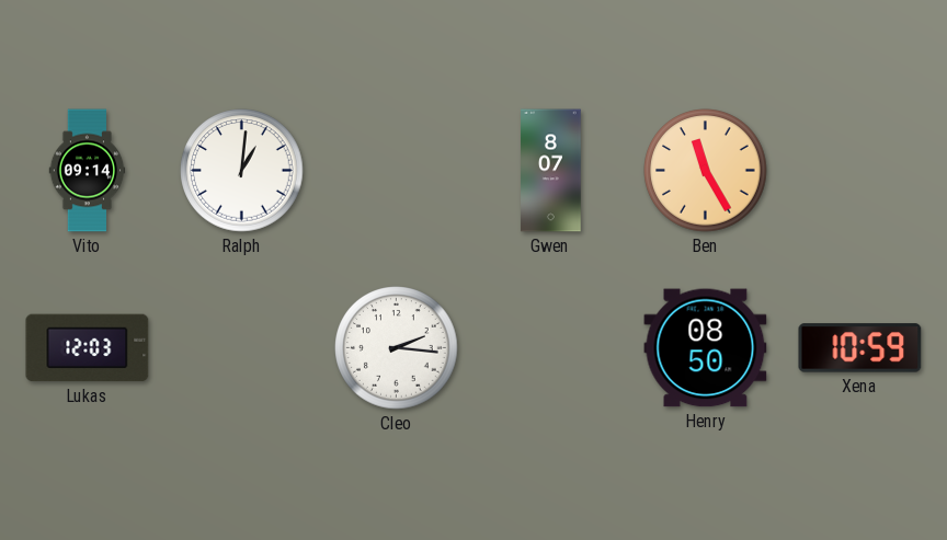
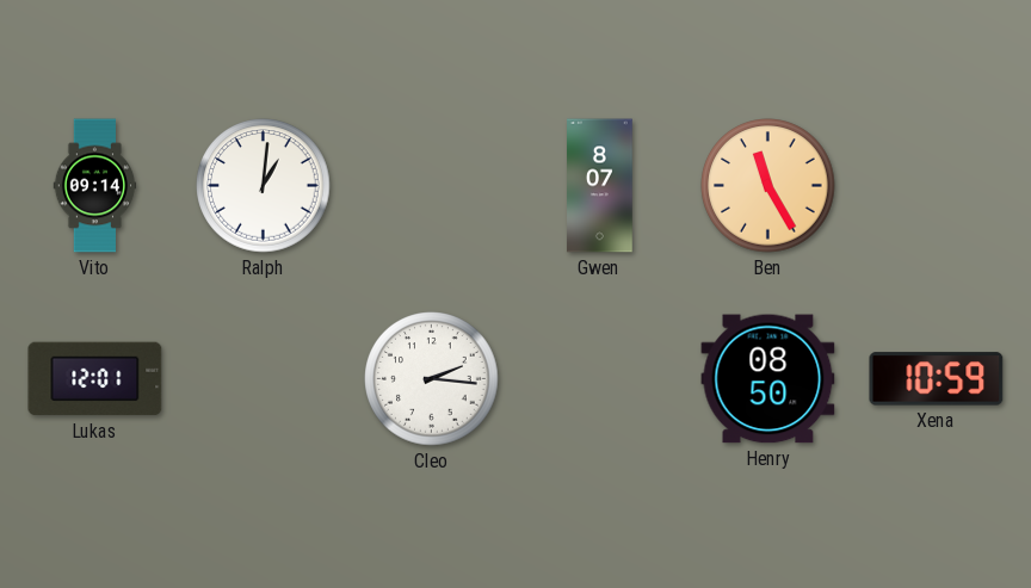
Lukas: 12:03 -> 12:01
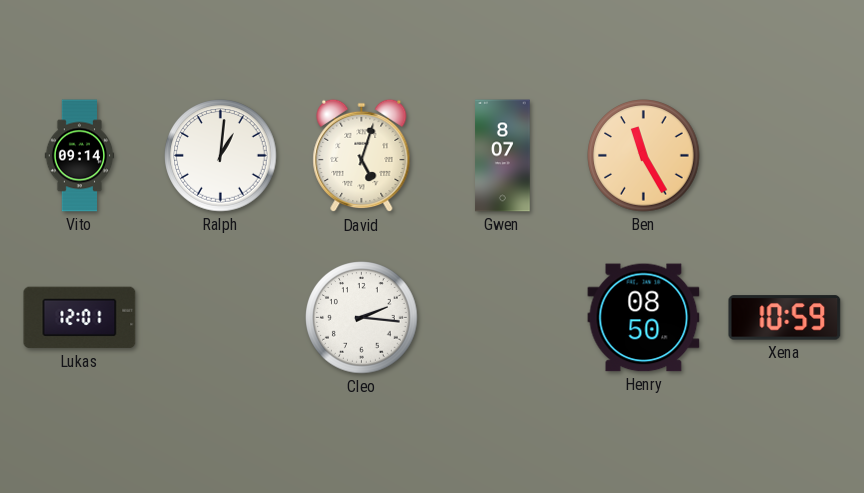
David: none -> 5:03
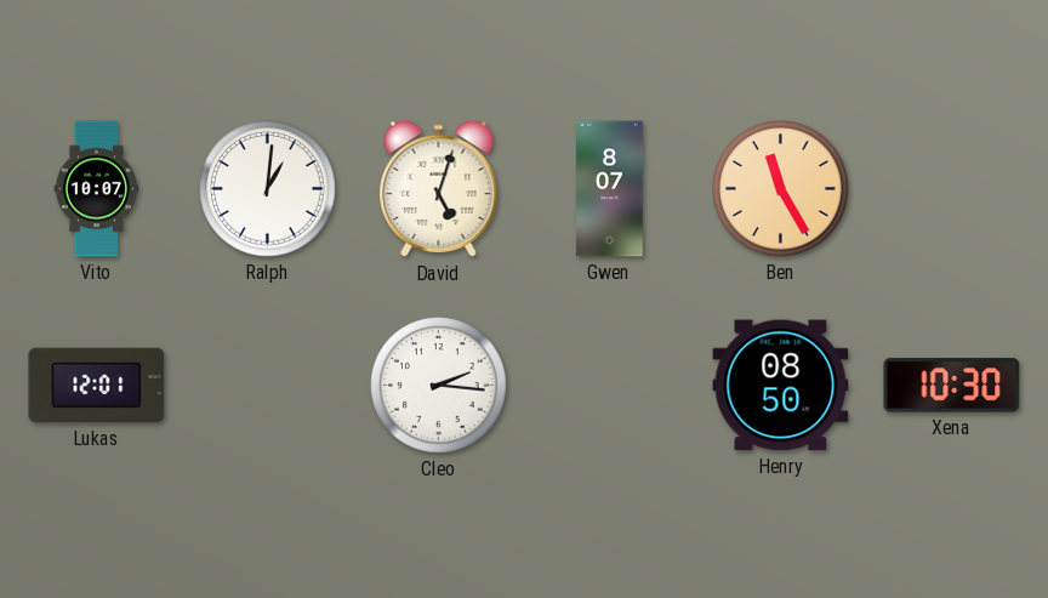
Vito: 09:14 -> 10:07
Xena: 10:59 -> 10:30
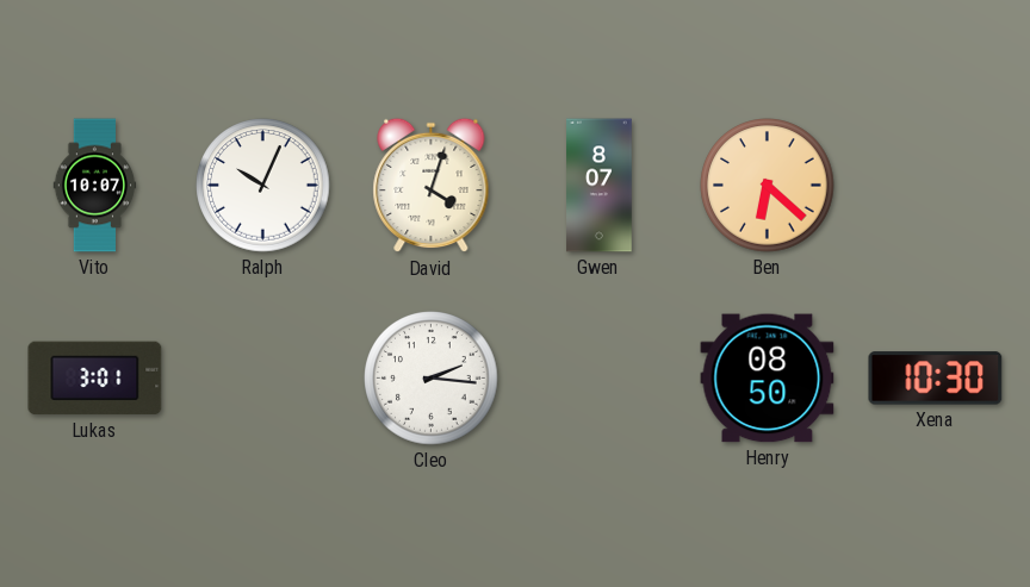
Ralph: 1:01 -> 10:04
David: 5:03 -> 4:03
Ben: 11:25 -> 6:22
Lukas: 12:01 -> 3:01
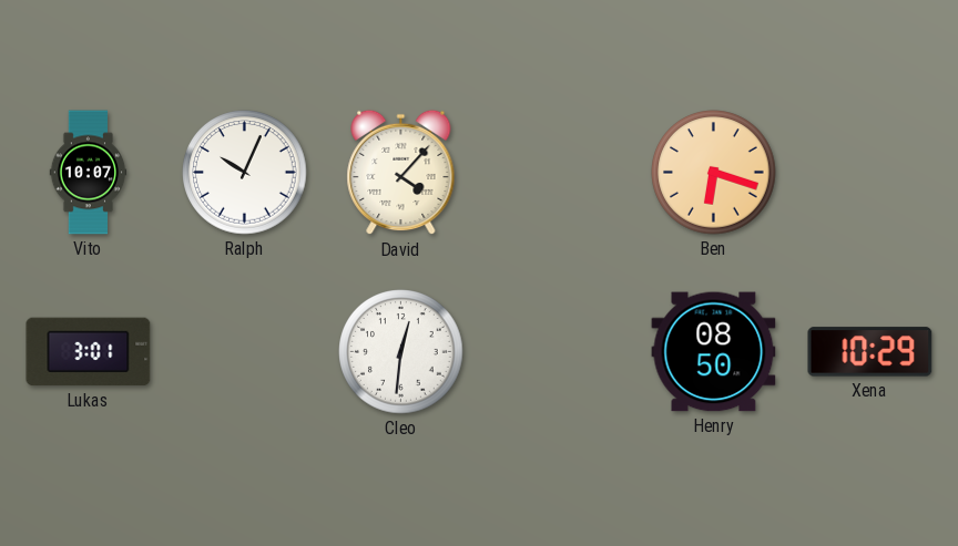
David: 4:03 -> 4:07
Gwen: 8:07 -> none
Ben: 6:22 -> 6:18
Cleo: 2:16 -> 12:31
Xena: 10:30 -> 10:29
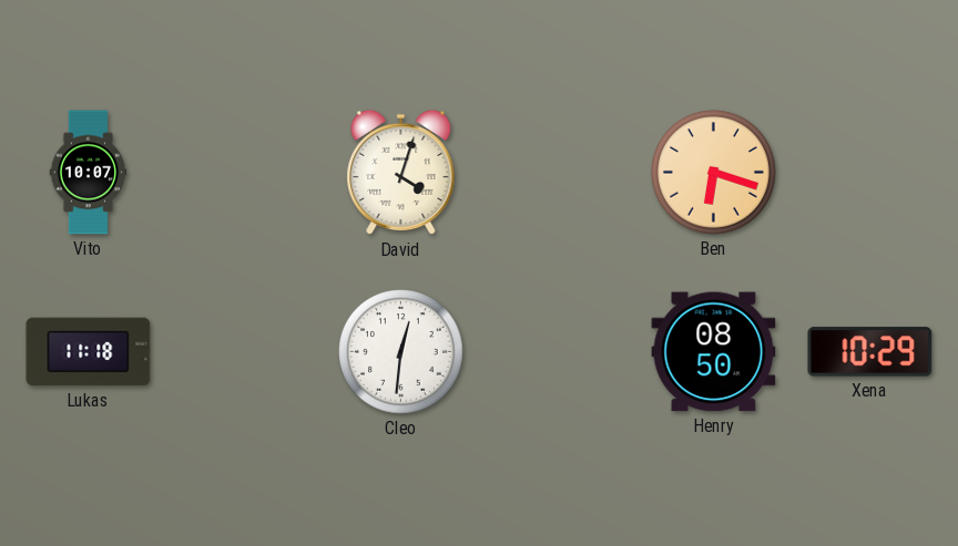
Ralph: 10:04 -> none
David: 4:07 -> 4:03
Lukas: 3:01 -> 11:18
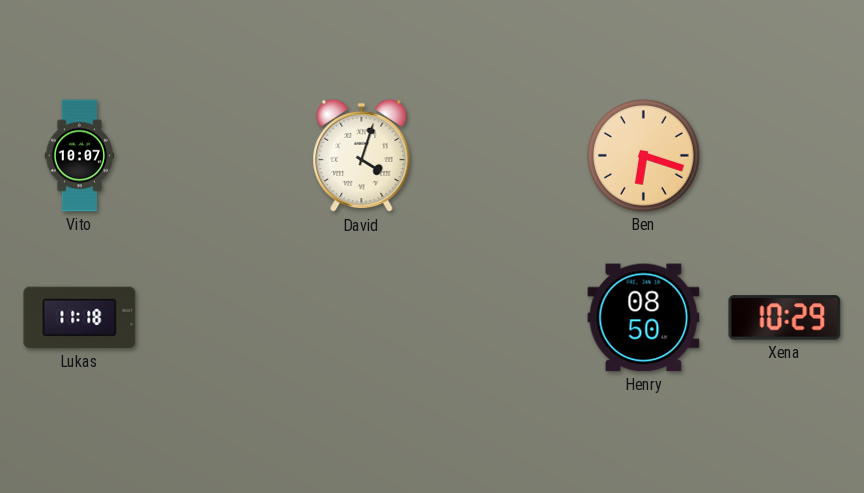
Cleo: 12:31 -> none
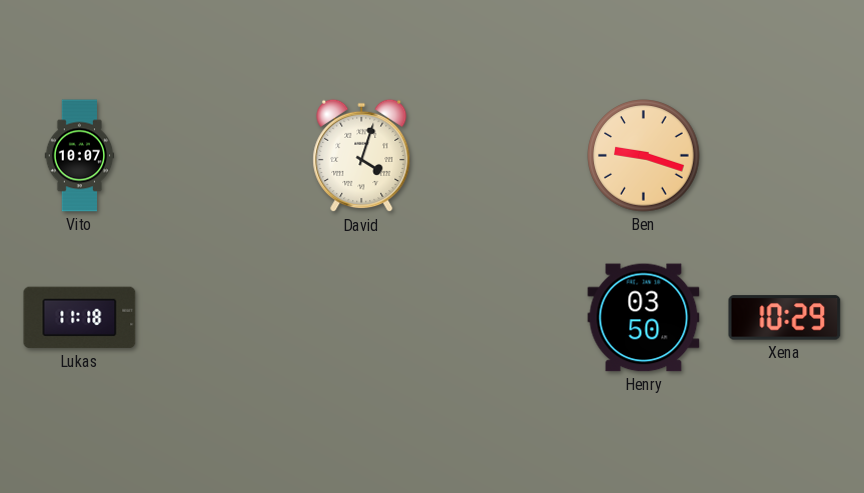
Ben: 6:18 -> 9:18
Henry: 08:50 -> 03:50
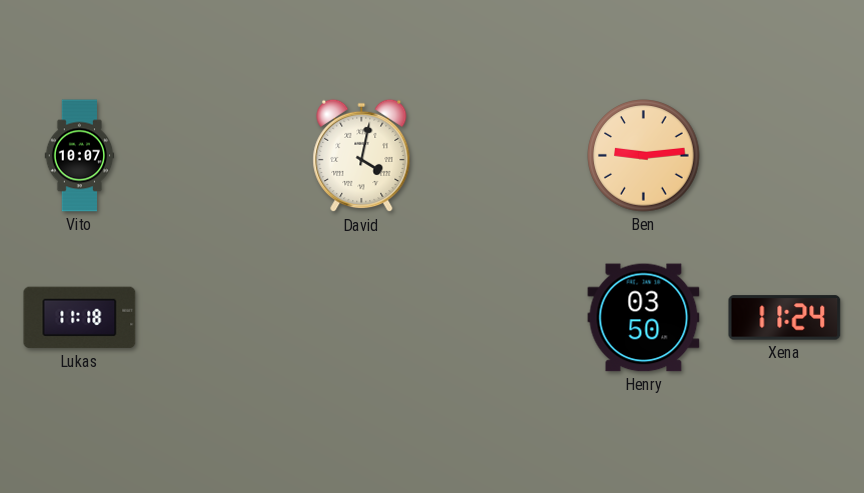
David: 4:03 -> 4:02
Ben: 9:18 -> 9:14
Xena: 10:29 -> 11:24
